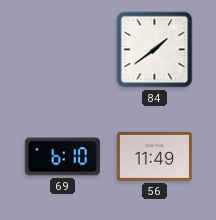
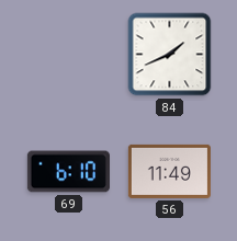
84: 1:39 -> 1:41
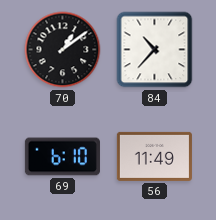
70: none -> 1:09
84: 1:41 -> 10:37
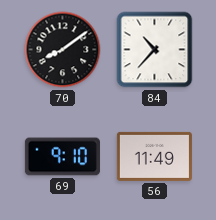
70: 1:09 -> 8:09
69: 6:10 -> 9:10
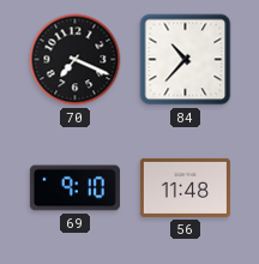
70: 8:09 -> 7:19
56: 11:49 -> 11:48
